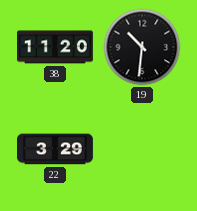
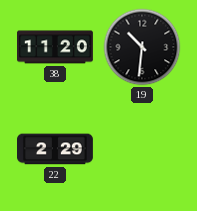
22: 3:29 -> 2:29
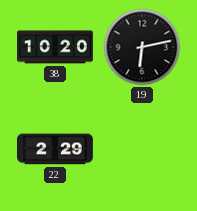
38: 11:20 -> 10:20
19: 10:31 -> 6:13
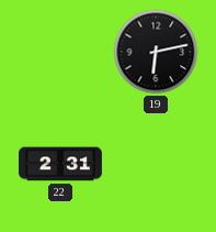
38: 10:20 -> none
22: 2:29 -> 2:31
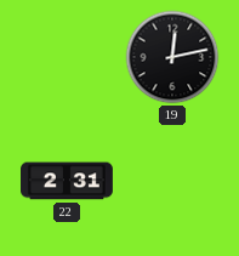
19: 6:13 -> 12:13
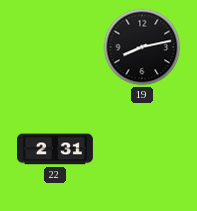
19: 12:13 -> 8:13
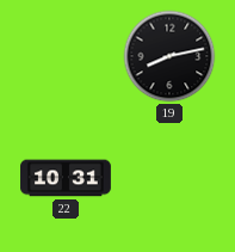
22: 2:31 -> 10:31
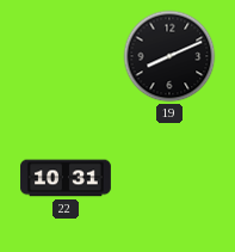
19: 8:13 -> 8:11
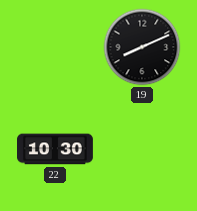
22: 10:31 -> 10:30
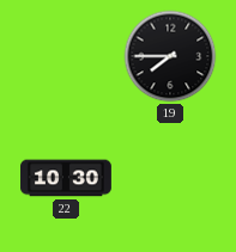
19: 8:11 -> 7:45
